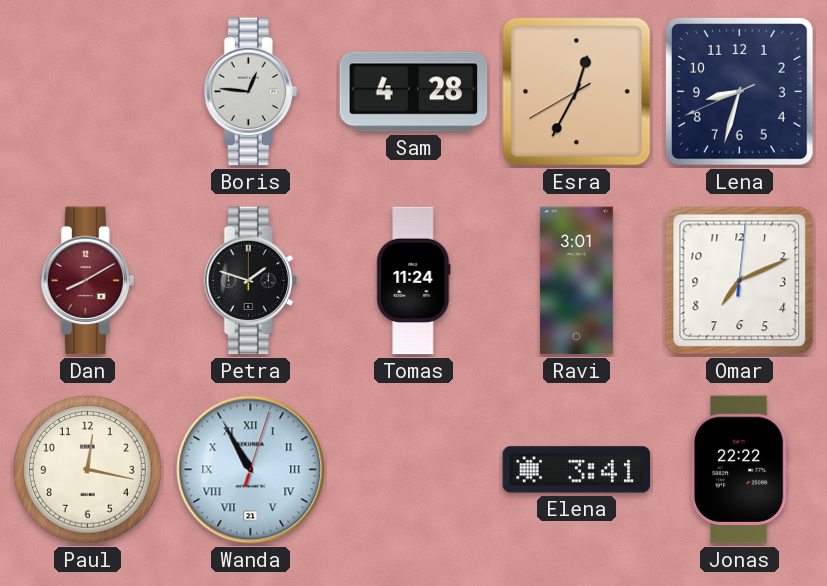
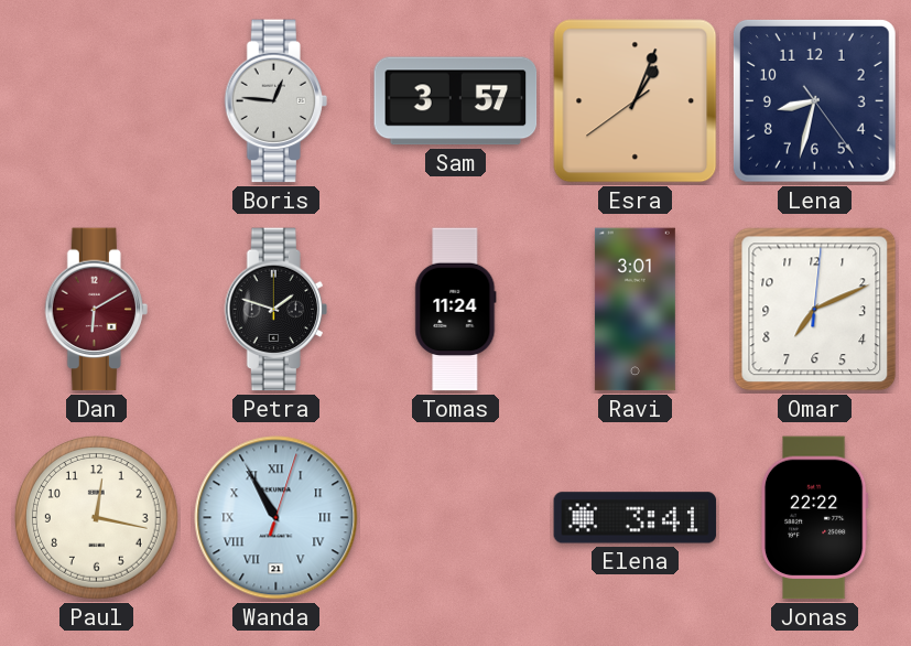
Sam: 4:28 -> 3:57
Esra: 12:34 -> 1:03
Lena: 8:32:41 -> 8:32:24
Dan: 8:10 -> 6:10
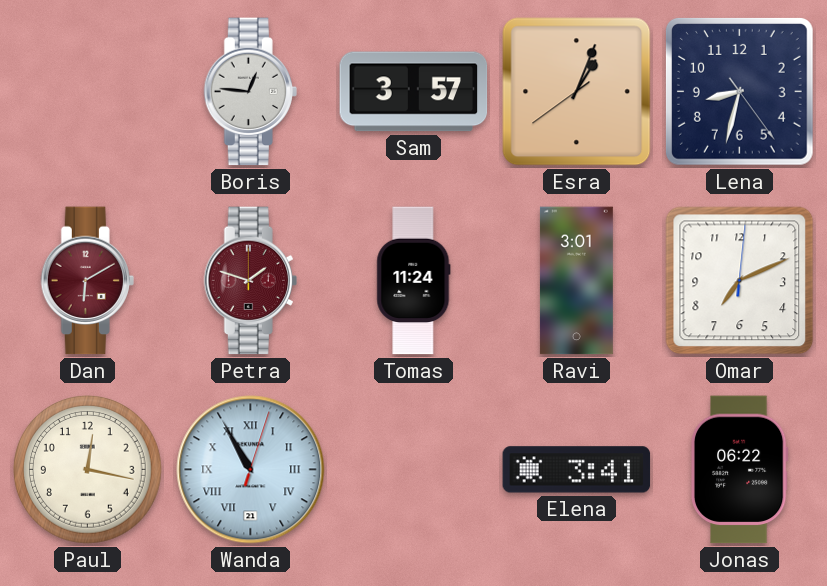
Petra dial: black -> burgundy
Jonas: 22:22 -> 06:22
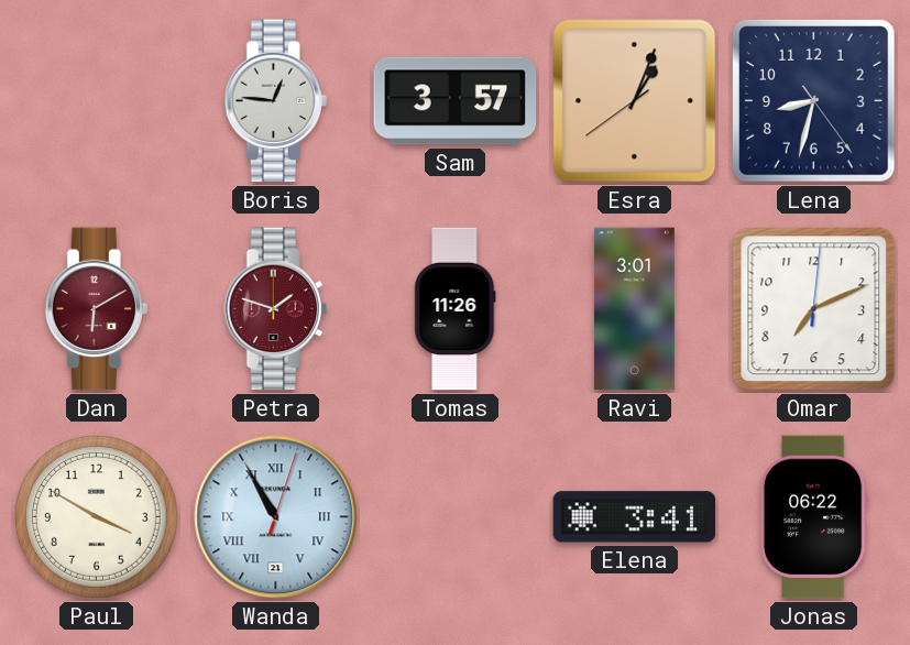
Tomas: 11:24 -> 11:26
Paul: 12:17 -> 3:50
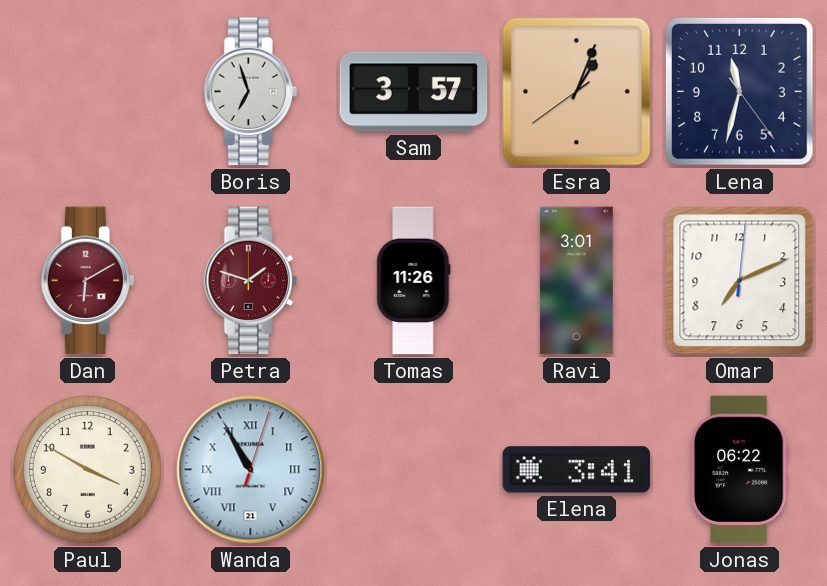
Boris: 12:46 -> 6:57
Lena: 8:32 -> 11:32
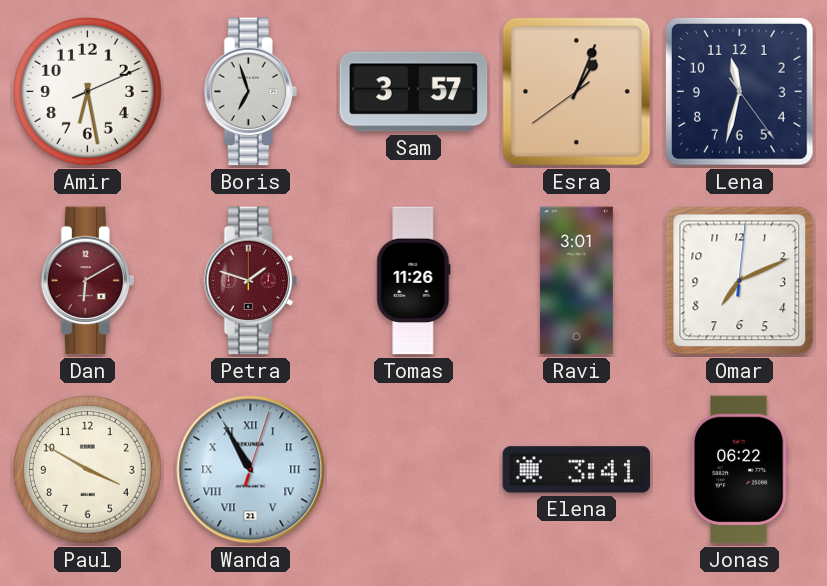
Amir: none -> 6:28
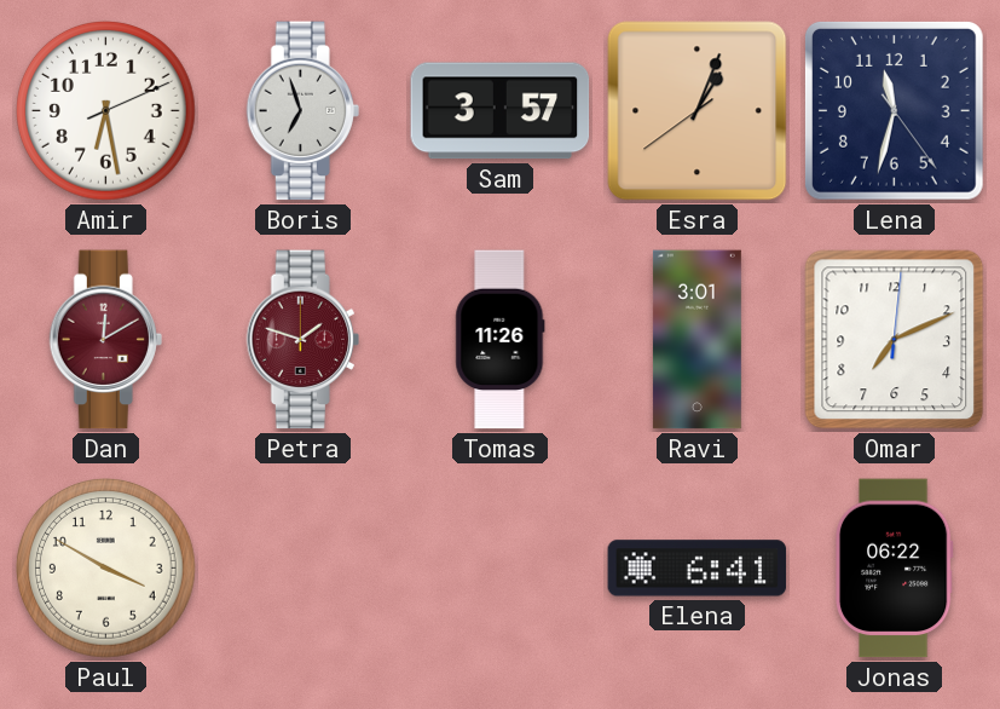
Dan: 6:10 -> 12:10
Wanda: 10:55 -> none
Elena: 3:41 -> 6:41
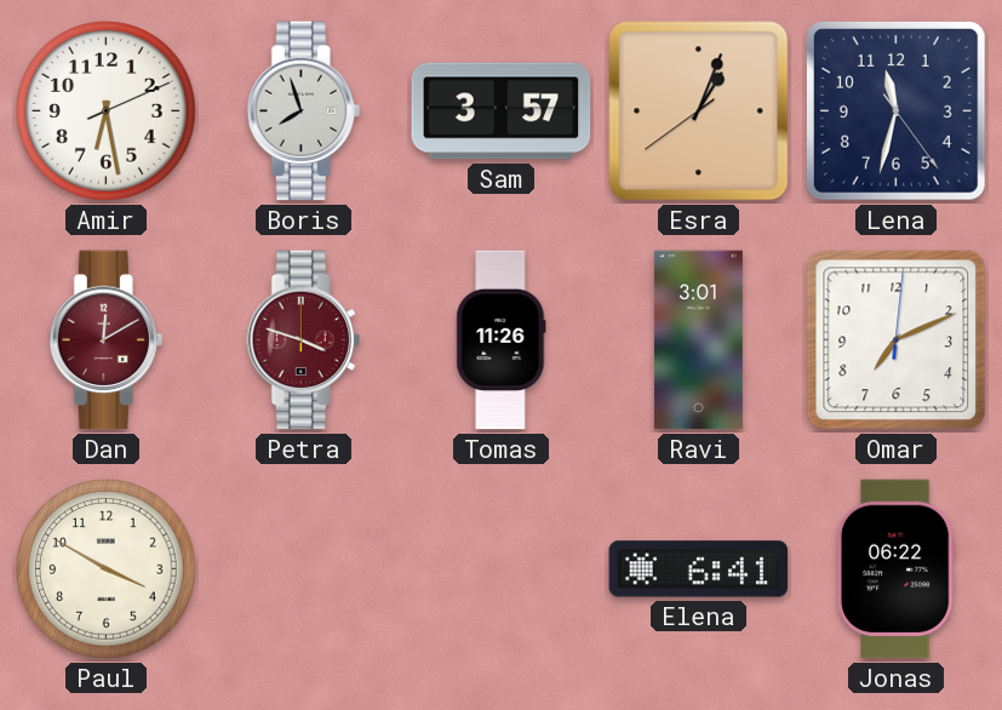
Boris: 6:57 -> 7:57
Petra: 1:48 -> 3:48
